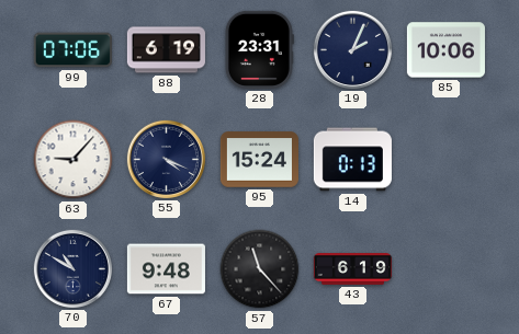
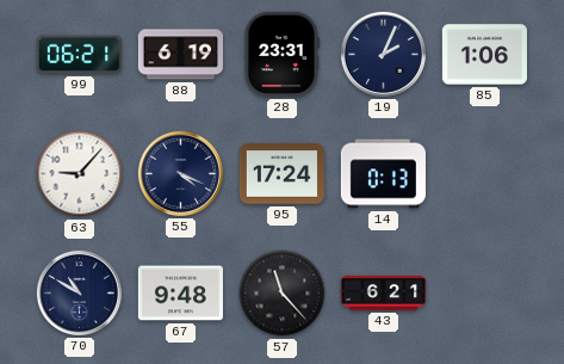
99: 07:06 -> 06:21
85: 10:06 -> 1:06
95: 15:24 -> 17:24
43: 6:19 -> 6:21
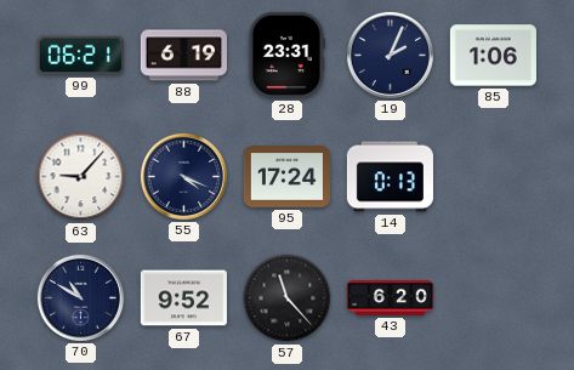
67: 9:48 -> 9:52
43: 6:21 -> 6:20
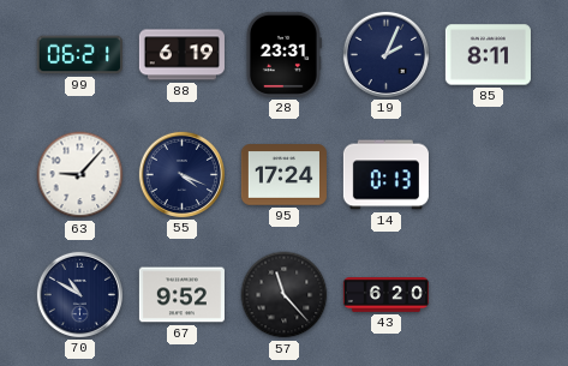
85: 1:06 -> 8:11
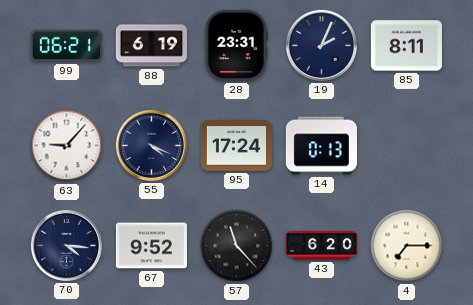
70: 10:50 -> 4:16
4: none -> 7:15
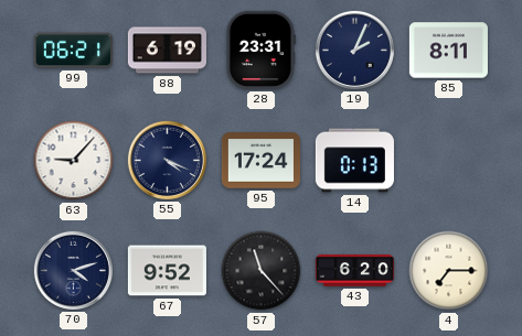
70: 4:16 -> 4:12
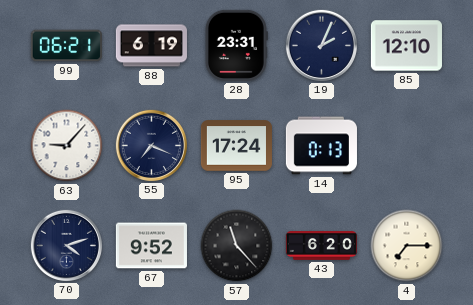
85: 8:11 -> 12:10
55: 4:19 -> 7:19
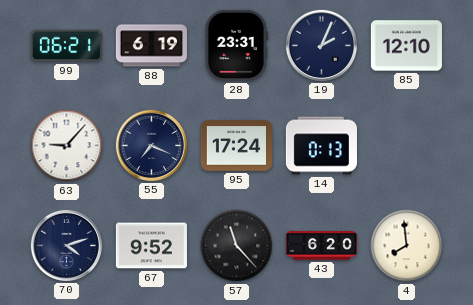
4: 7:15 -> 7:59
